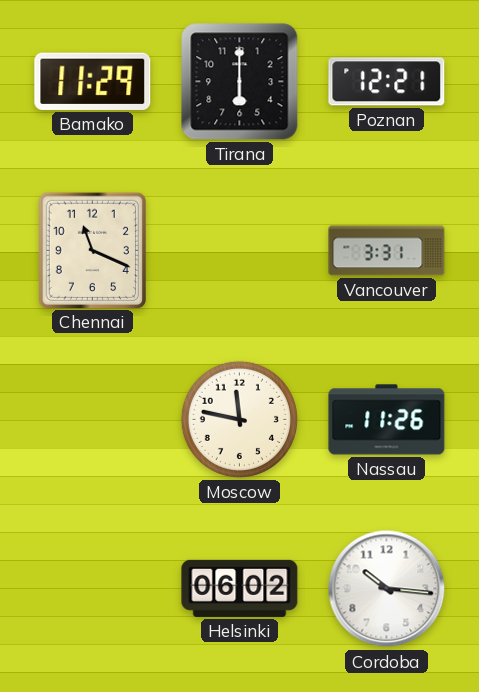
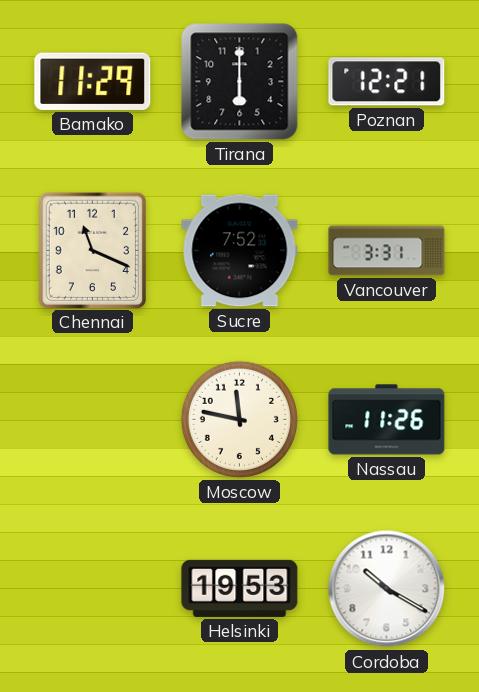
Sucre: none -> 7:52
Helsinki: 06:02 -> 19:53
Cordoba: 10:16 -> 10:20
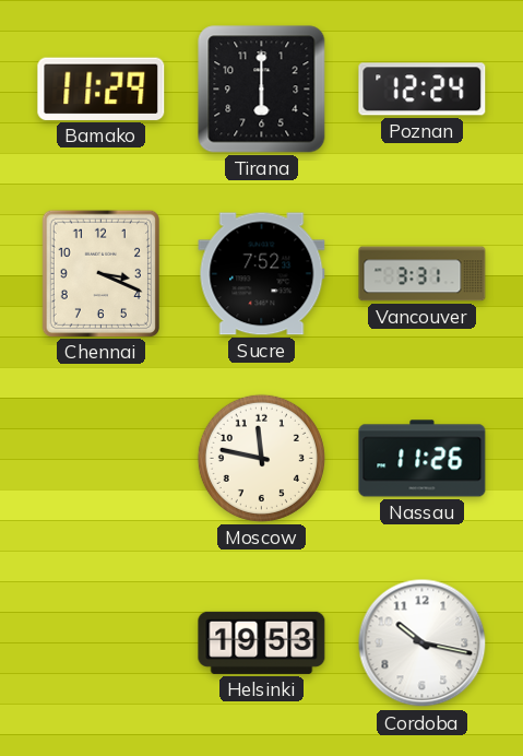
Poznan: 12:21 -> 12:24
Chennai: 11:19 -> 3:19
Cordoba: 10:20 -> 10:17
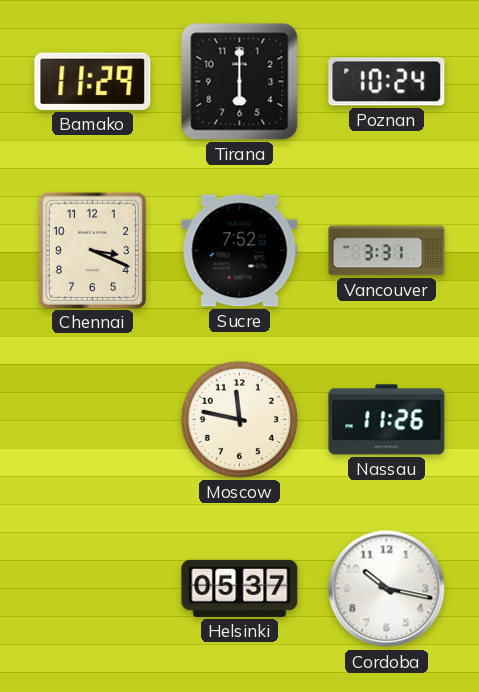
Poznan: 12:24 -> 10:24
Helsinki: 19:53 -> 05:37
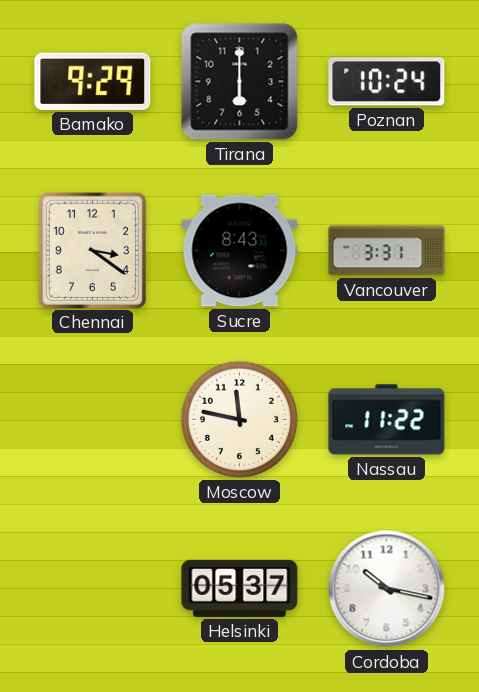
Bamako: 11:29 -> 9:29
Chennai: 3:19 -> 3:21
Sucre: 7:52 -> 8:43
Nassau: 11:26 -> 11:22
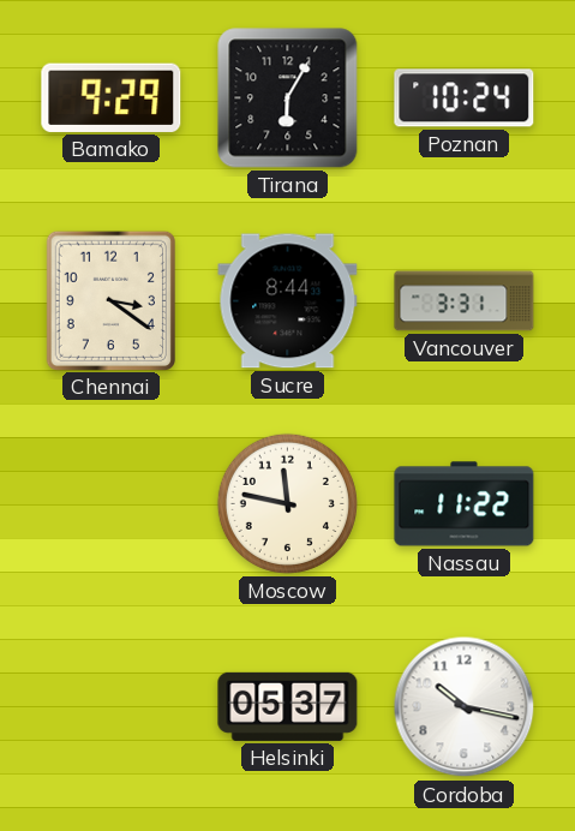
Tirana: 6:00 -> 6:05
Sucre: 8:43 -> 8:44
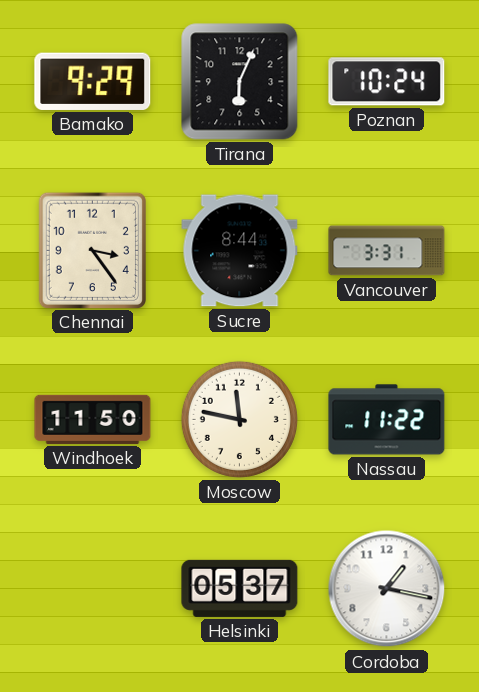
Tirana: 6:05 -> 6:04
Chennai: 3:21 -> 3:24
Windhoek: none -> 11:50
Cordoba: 10:17 -> 1:17
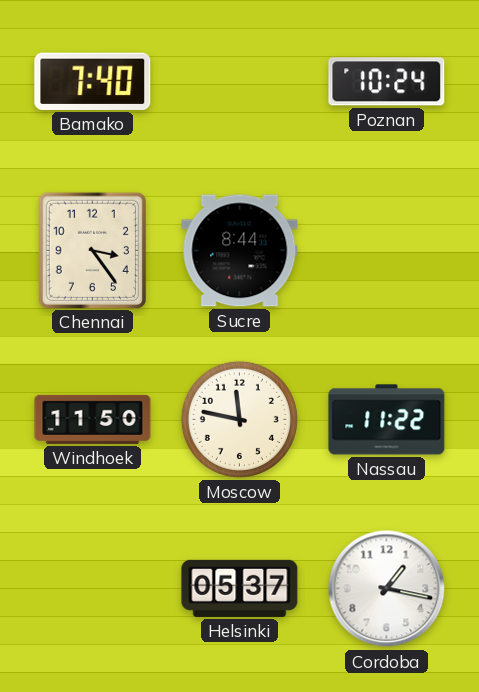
Bamako: 9:29 -> 7:40
Tirana: 6:04 -> none
Vancouver: 3:31 -> none
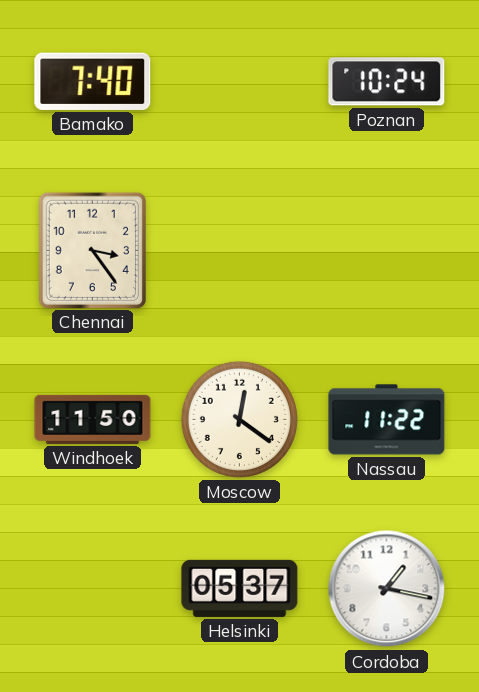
Sucre: 8:44 -> none
Moscow: 11:47 -> 12:21
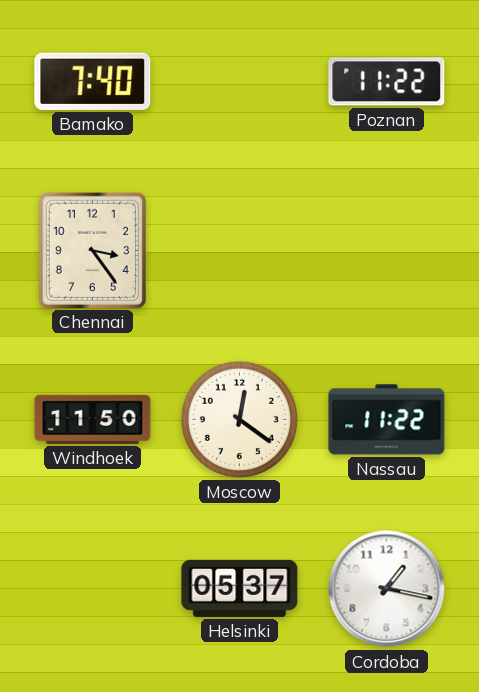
Poznan: 10:24 -> 11:22
